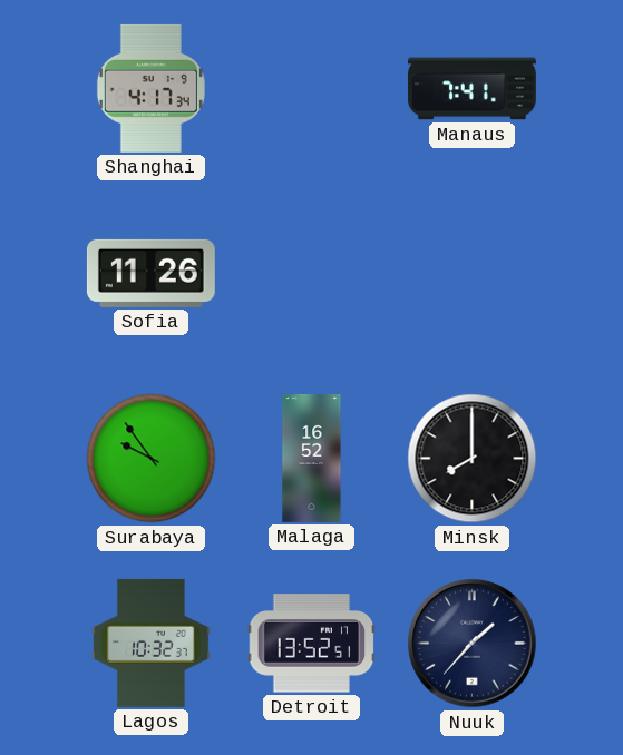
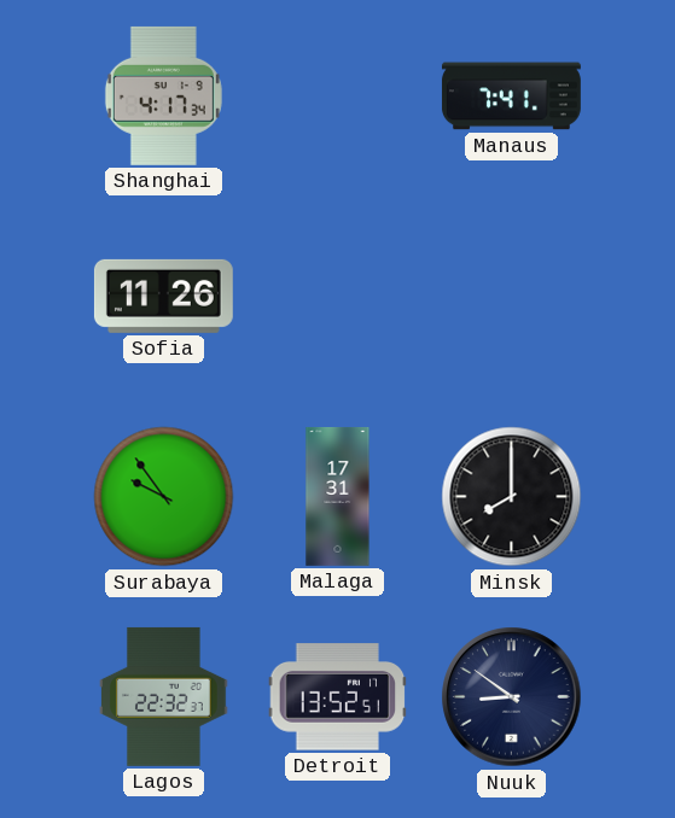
Malaga: 16:52 -> 17:31
Lagos: 10:32 -> 22:32
Nuuk: 1:37 -> 8:51
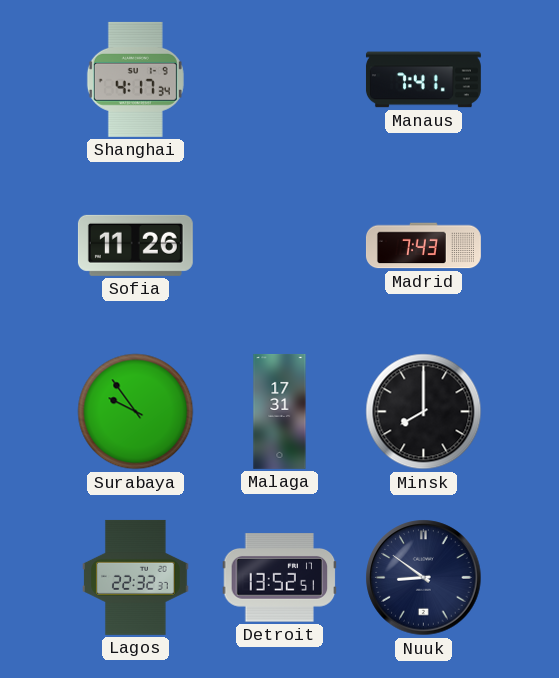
Madrid: none -> 7:43
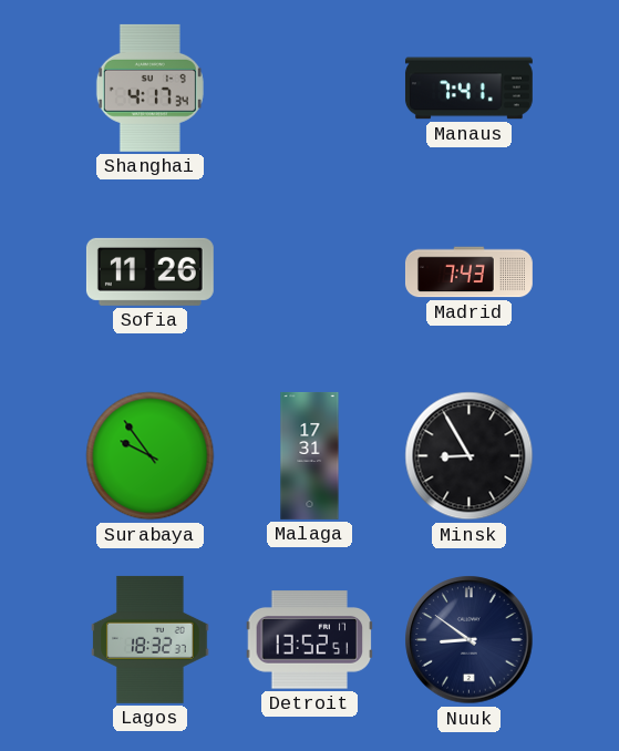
Minsk: 8:00 -> 8:55
Lagos: 22:32 -> 18:32
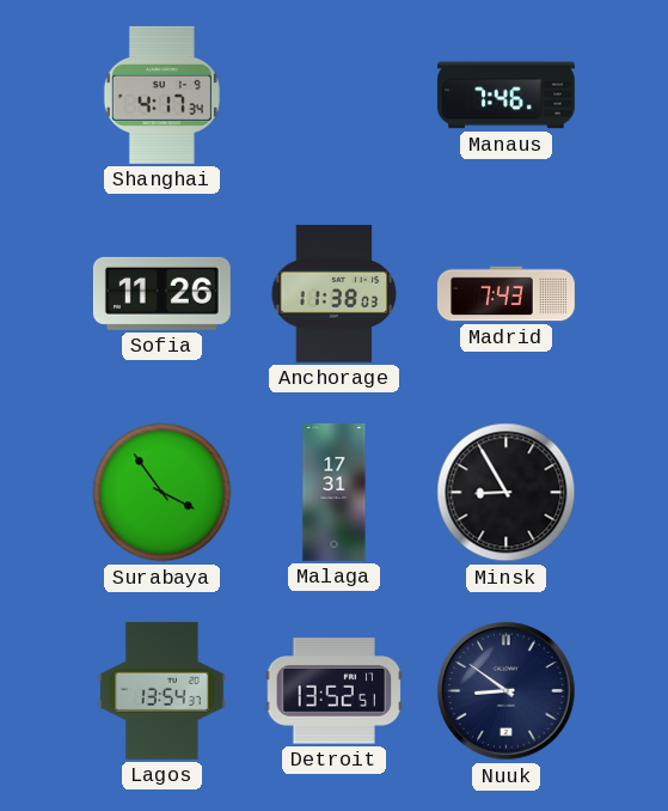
Manaus: 7:41 -> 7:46
Anchorage: none -> 11:38
Surabaya: 9:54 -> 3:54
Lagos: 18:32 -> 13:54
